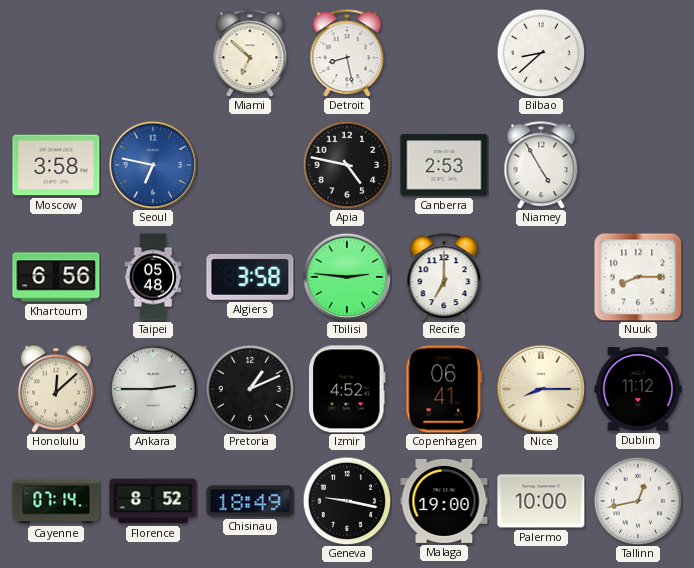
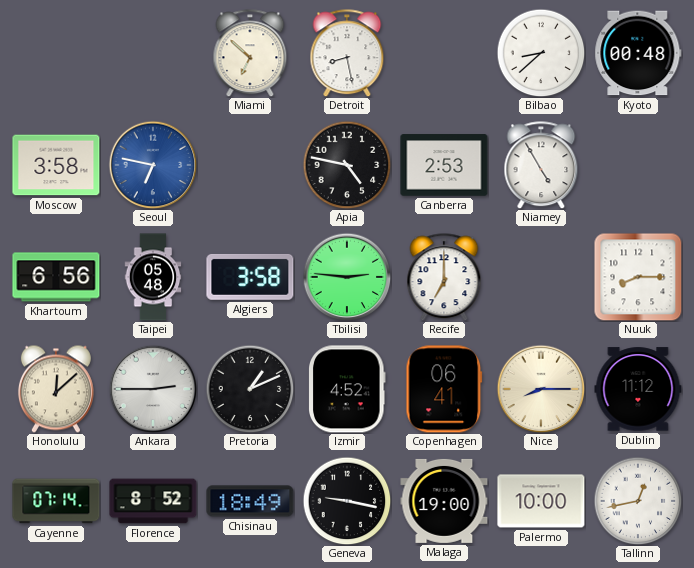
Kyoto: none -> 00:48
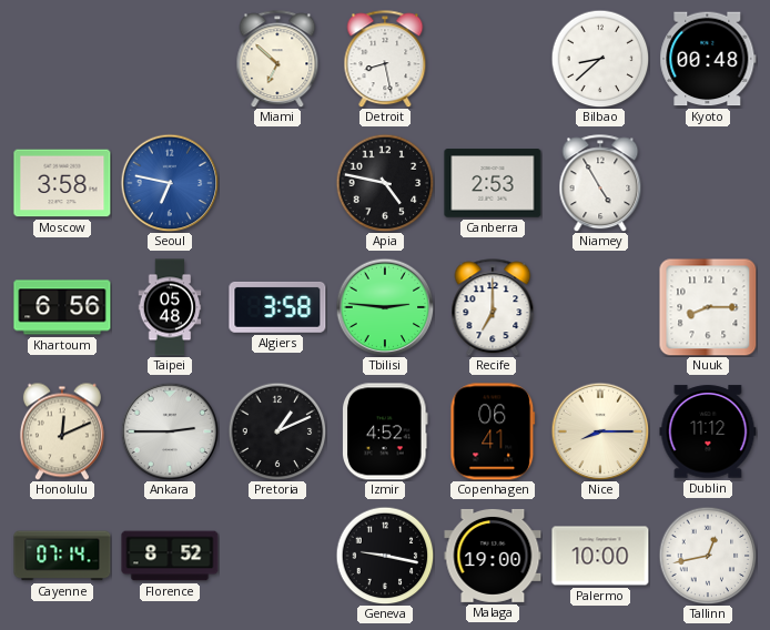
Honolulu: 12:08 -> 12:11
Chisinau: 18:49 -> none
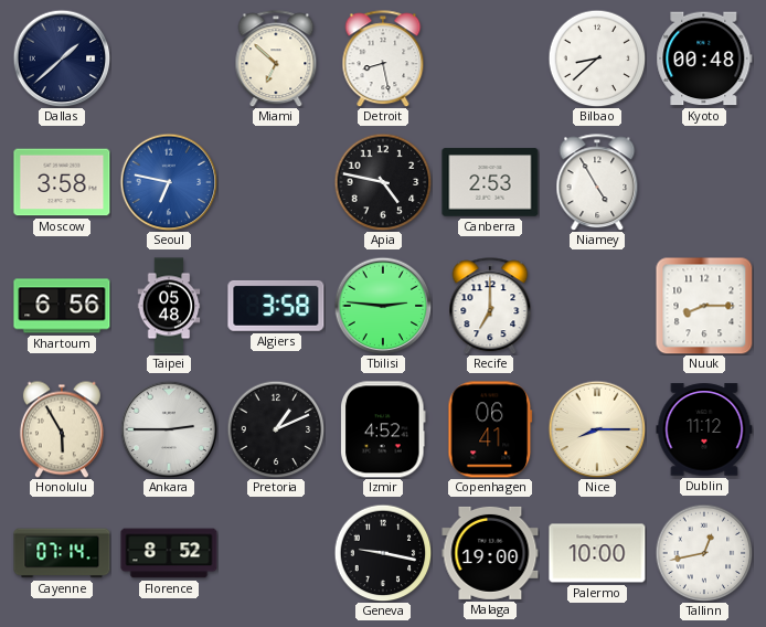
Dallas: none -> 1:38
Honolulu: 12:11 -> 5:55
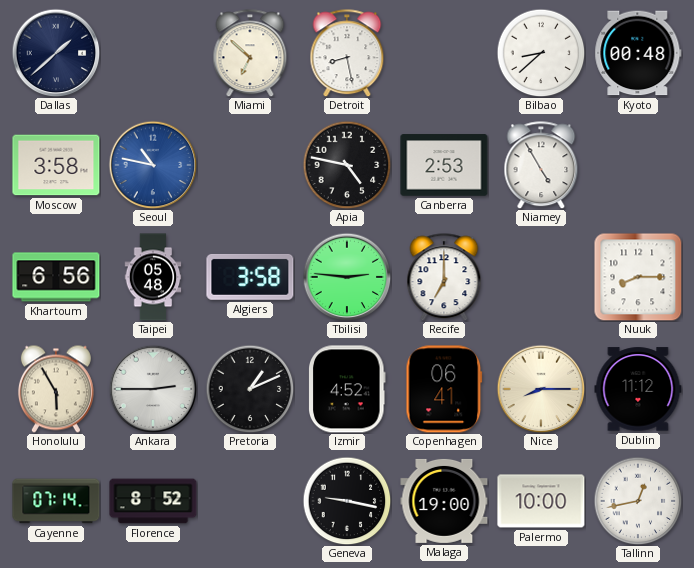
Seoul: 6:47 -> 10:47
